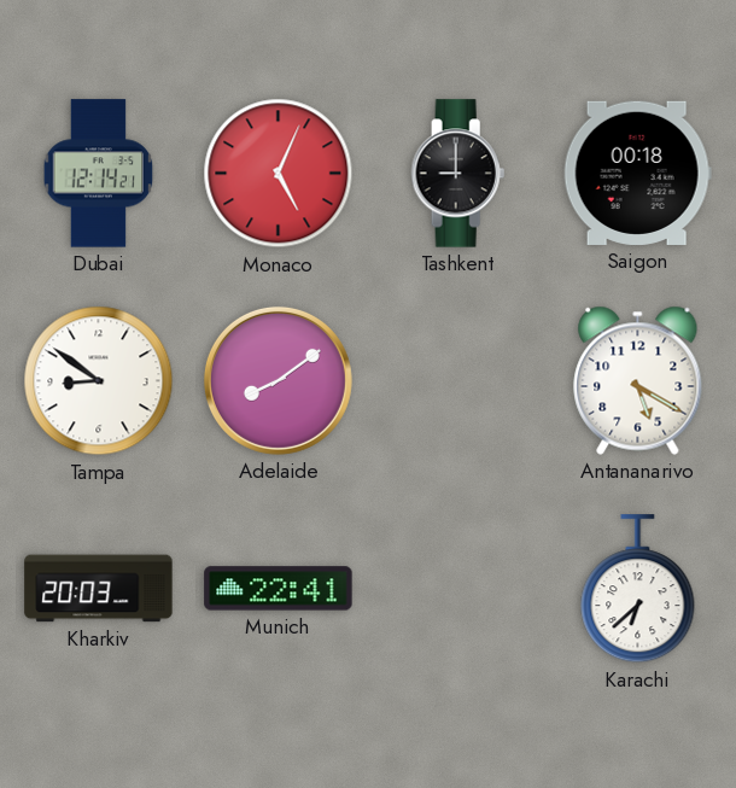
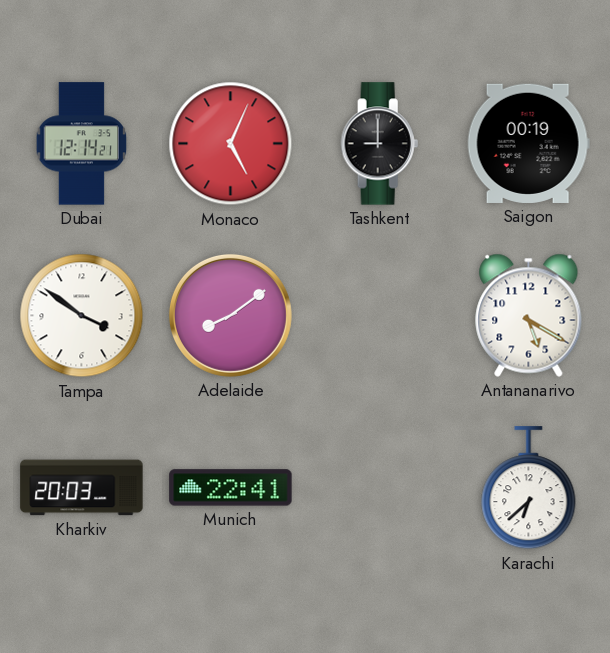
Saigon: 00:18 -> 00:19
Tampa: 8:51 -> 3:51
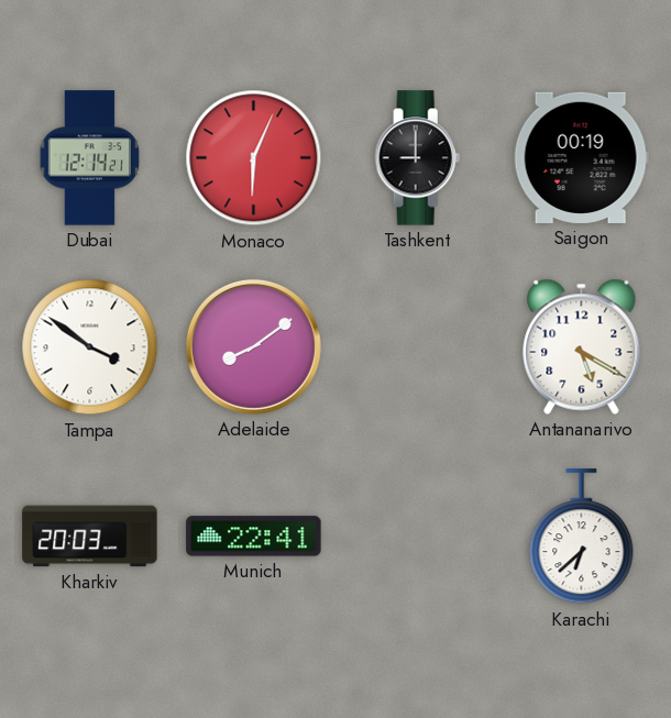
Monaco: 5:04 -> 6:04
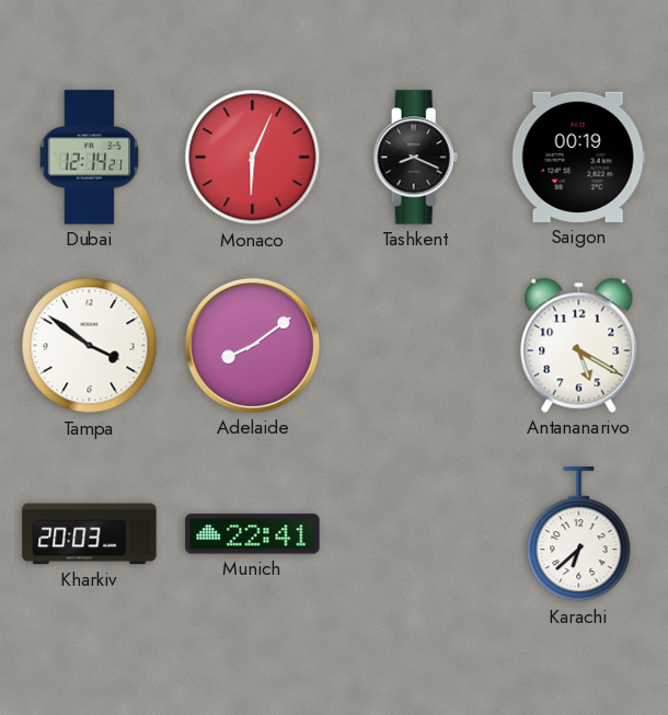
Tashkent: 9:00 -> 8:19
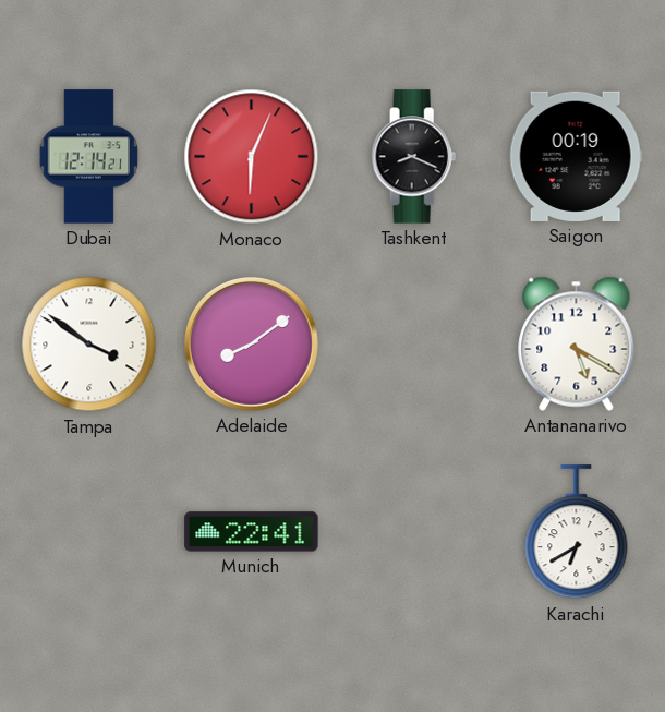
Kharkiv: 20:03 -> none
Karachi: 6:38 -> 6:40
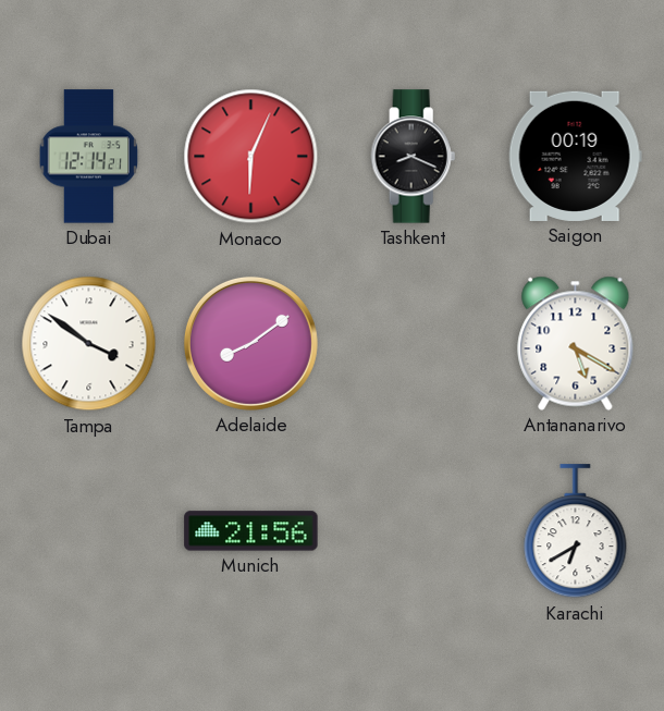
Munich: 22:41 -> 21:56
